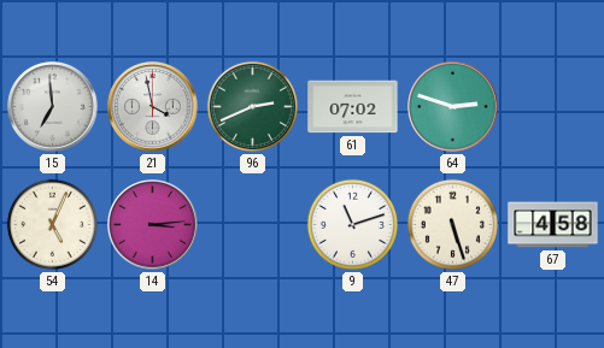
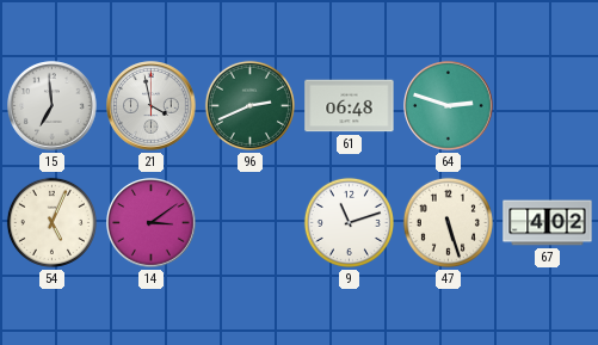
61: 07:02 -> 06:48
14: 3:14 -> 3:09
67: 4:58 -> 4:02
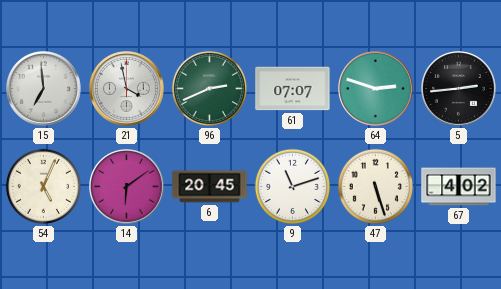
61: 06:48 -> 07:07
5: none -> 2:44
14: 3:09 -> 6:09
6: none -> 20:45
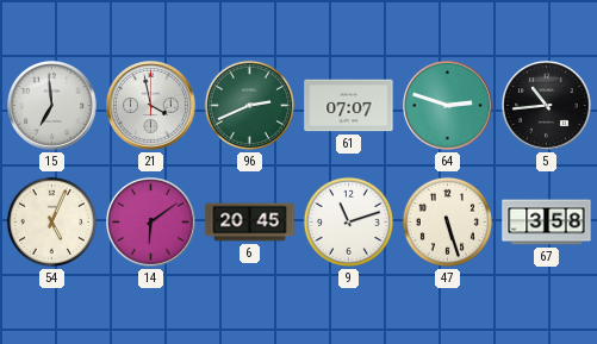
5: 2:44 -> 10:44
67: 4:02 -> 3:58
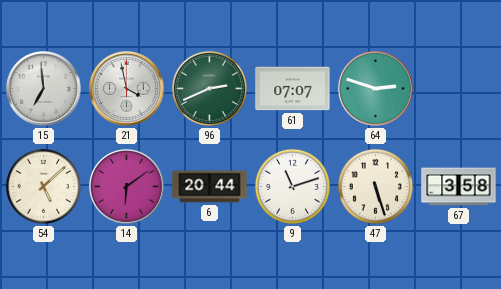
5: 10:44 -> none
54: 5:04 -> 5:08
6: 20:45 -> 20:44
